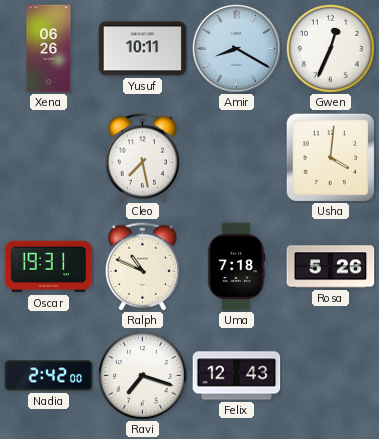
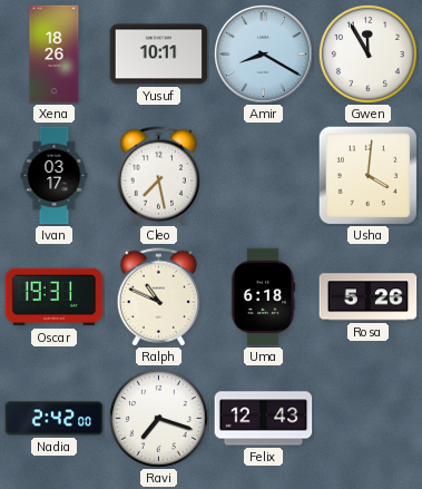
Xena: 06:26 -> 18:26
Gwen: 12:34 -> 11:55
Ivan: none -> 03:17
Uma: 7:18 -> 6:18
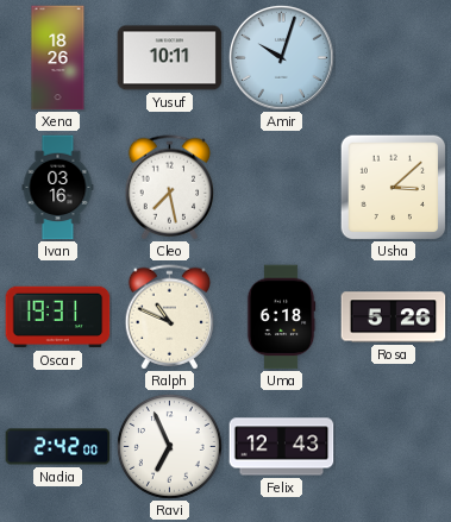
Amir: 8:20 -> 10:03
Gwen: 11:55 -> none
Ivan: 03:17 -> 03:16
Usha: 4:01 -> 3:08
Ravi: 7:18 -> 6:56
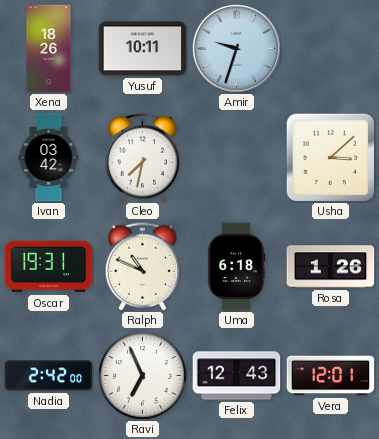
Amir: 10:03 -> 9:33
Ivan: 03:16 -> 03:42
Cleo: 7:28 -> 7:32
Rosa: 5:26 -> 1:26
Vera: none -> 12:01
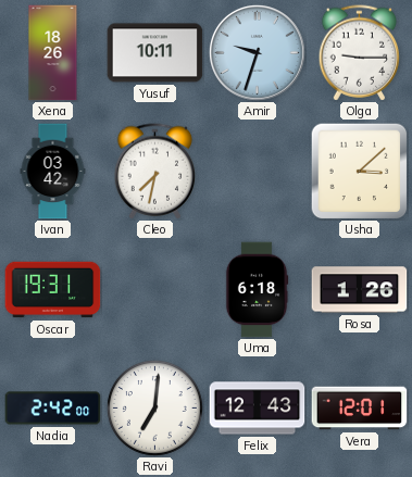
Olga: none -> 9:15
Ralph: 10:49 -> none
Ravi: 6:56 -> 7:01
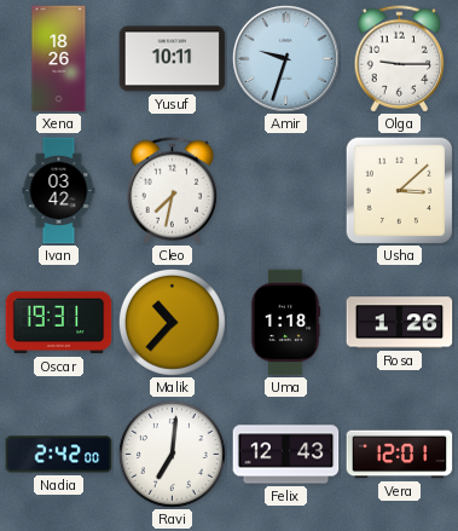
Malik: none -> 10:37
Uma: 6:18 -> 1:18
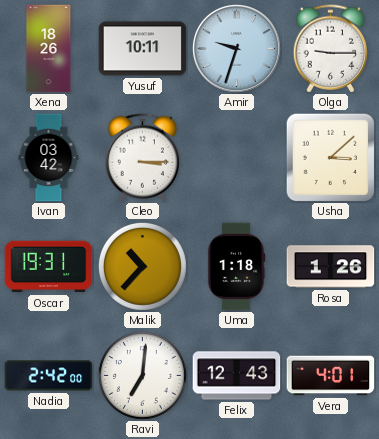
Cleo: 7:32 -> 3:15
Vera: 12:01 -> 4:01
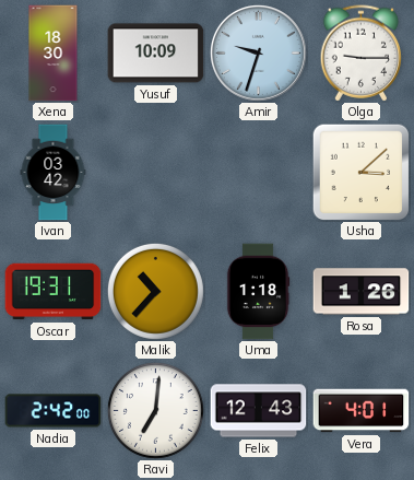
Xena: 18:26 -> 18:30
Yusuf: 10:11 -> 10:09
Cleo: 3:15 -> none
